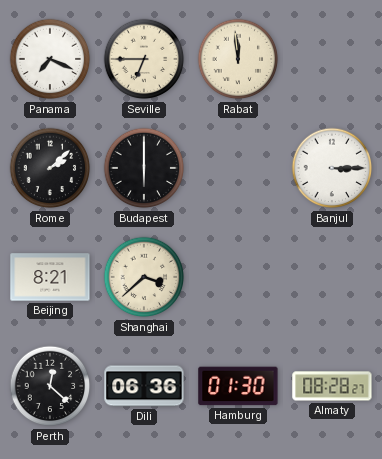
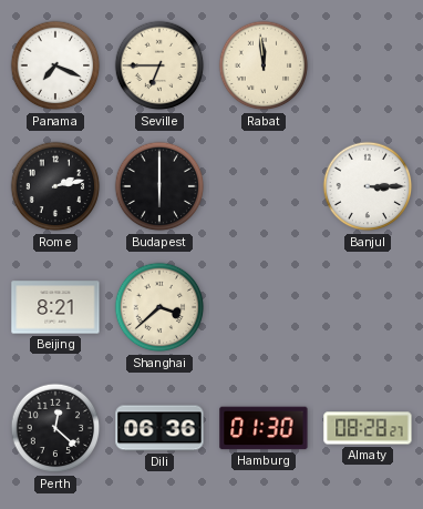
Rome: 2:08 -> 2:13
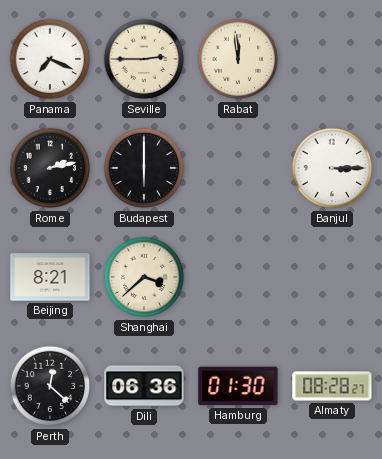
Seville: 6:45 -> 2:45
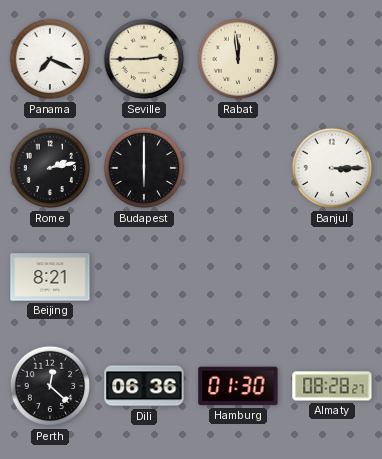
Shanghai: 3:38 -> none
